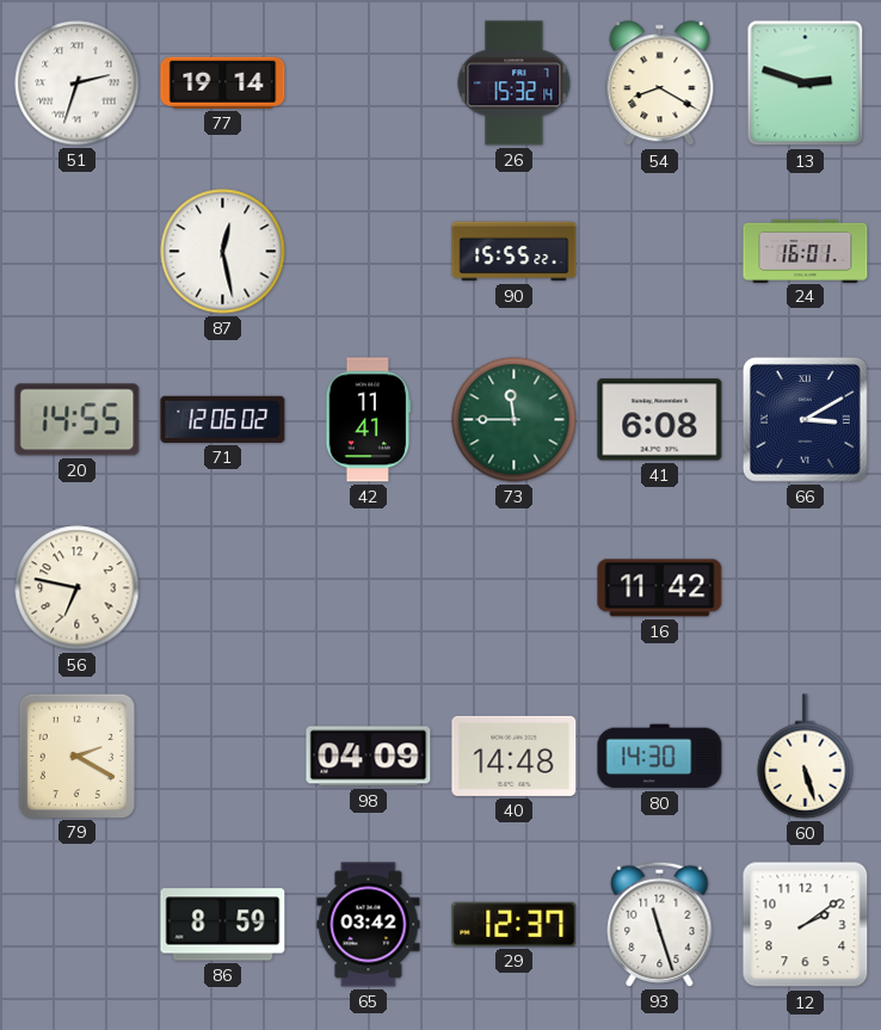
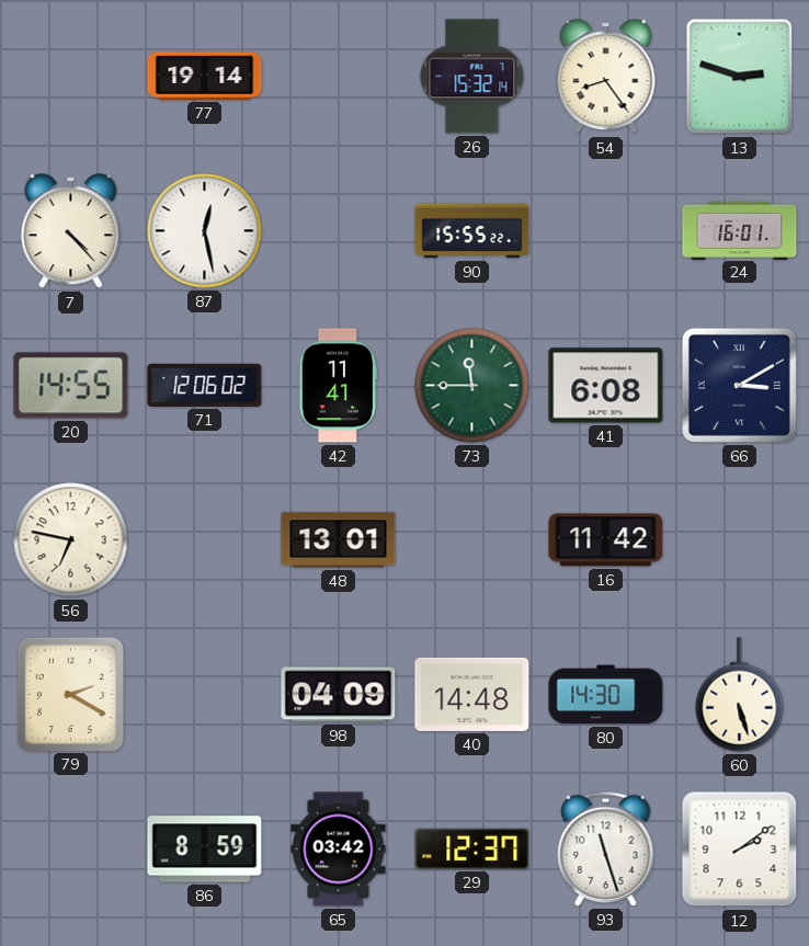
51: 2:33 -> none
54: 8:20 -> 8:24
7: none -> 4:23
48: none -> 13:01
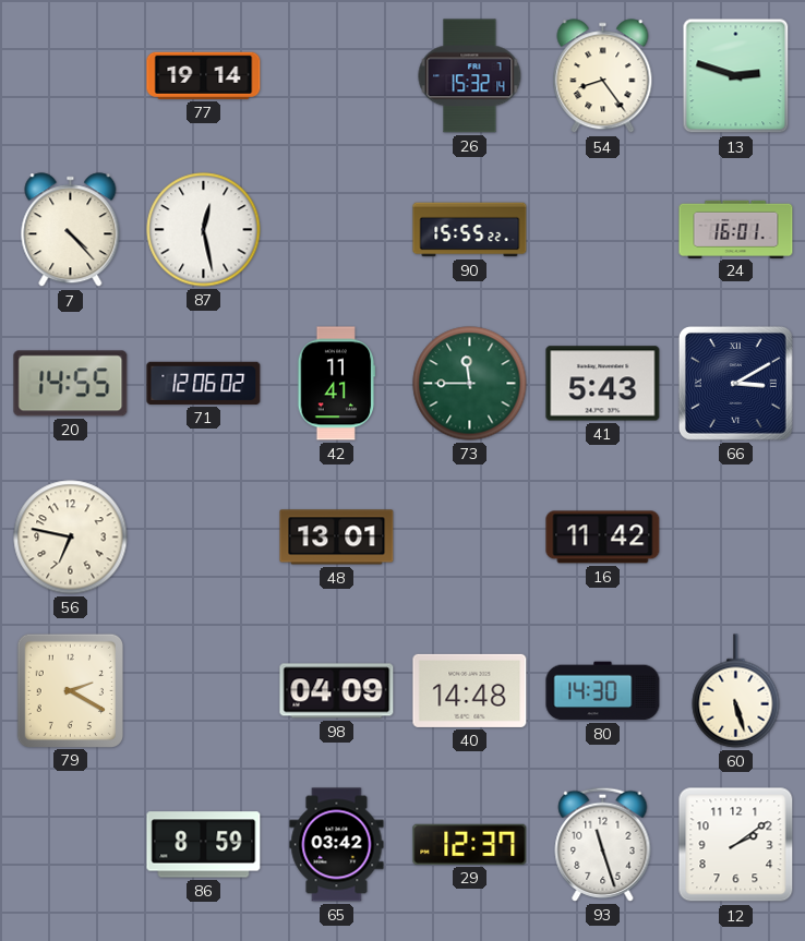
41: 6:08 -> 5:43
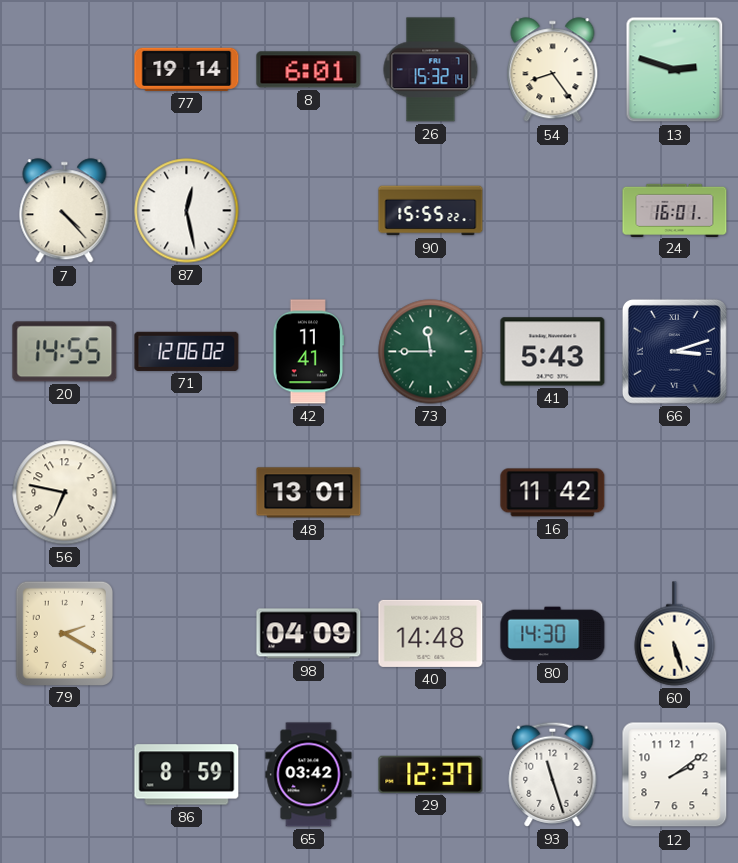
8: none -> 6:01
66: 3:10 -> 3:12
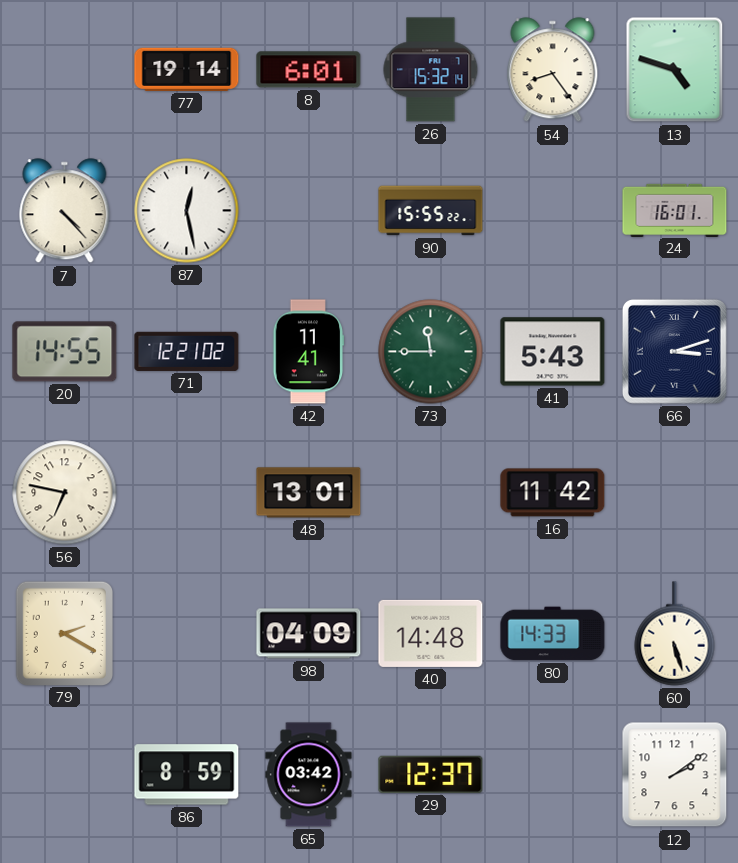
13: 2:48 -> 4:48
71: 12:06 -> 12:21
80: 14:30 -> 14:33
93: 11:27 -> none
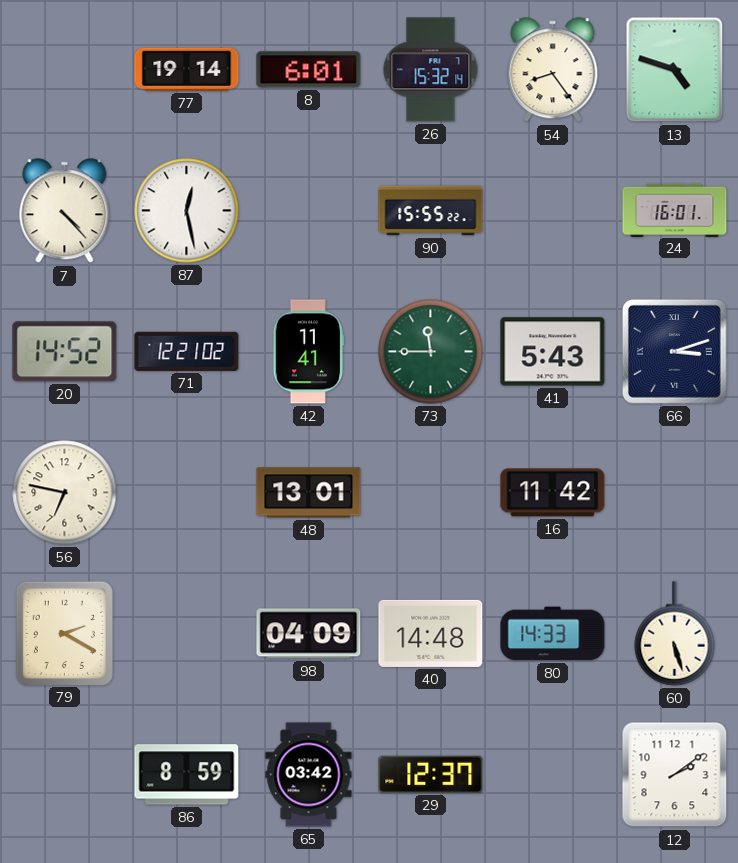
20: 14:55 -> 14:52
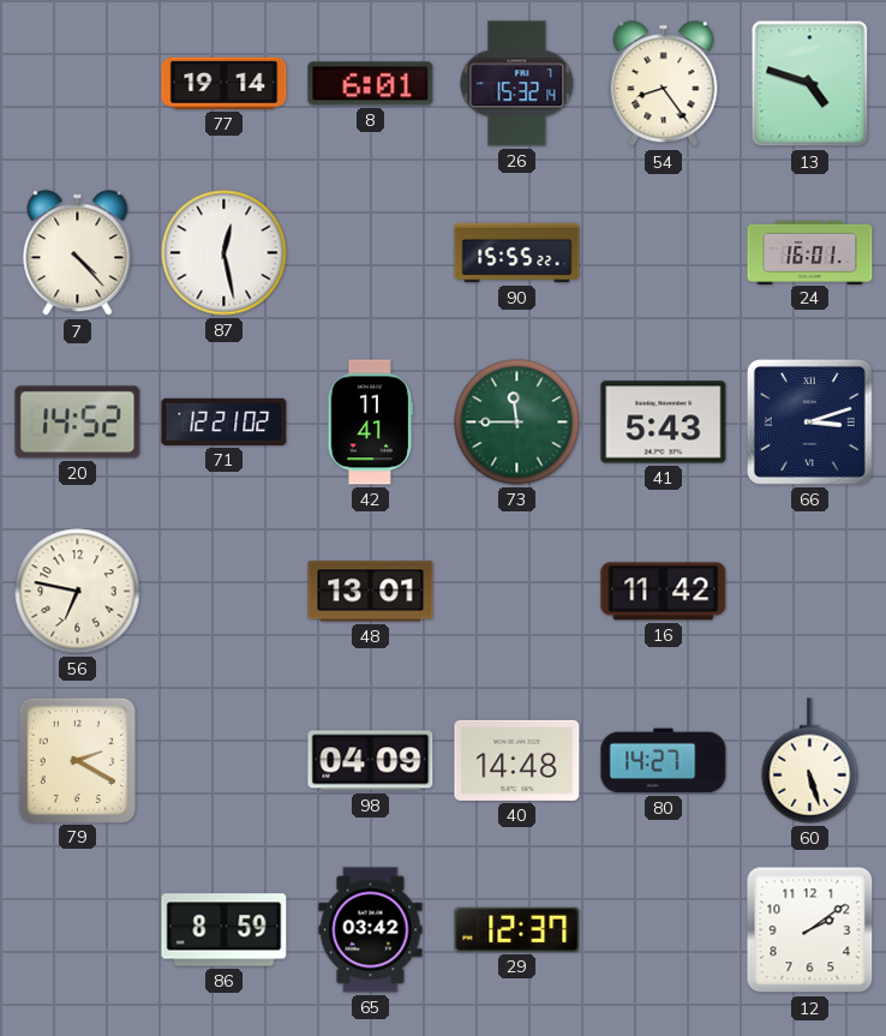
80: 14:33 -> 14:27
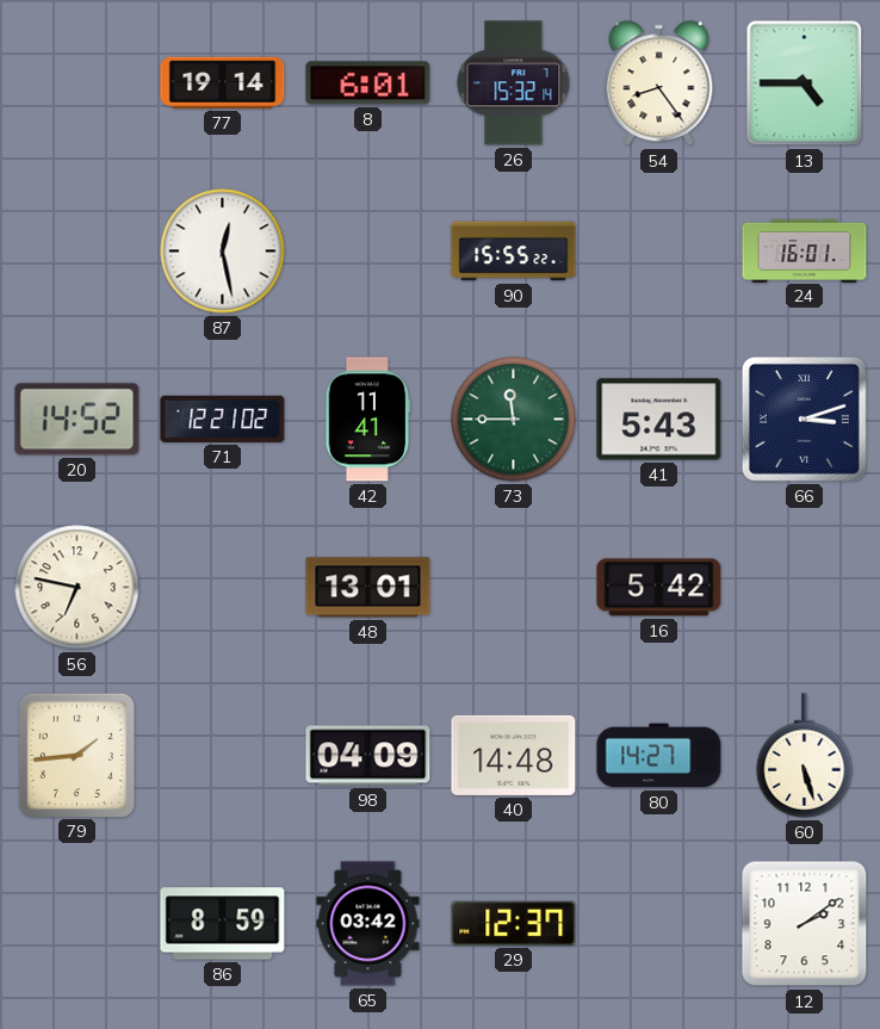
13: 4:48 -> 4:45
7: 4:23 -> none
16: 11:42 -> 5:42
79: 2:20 -> 1:44
